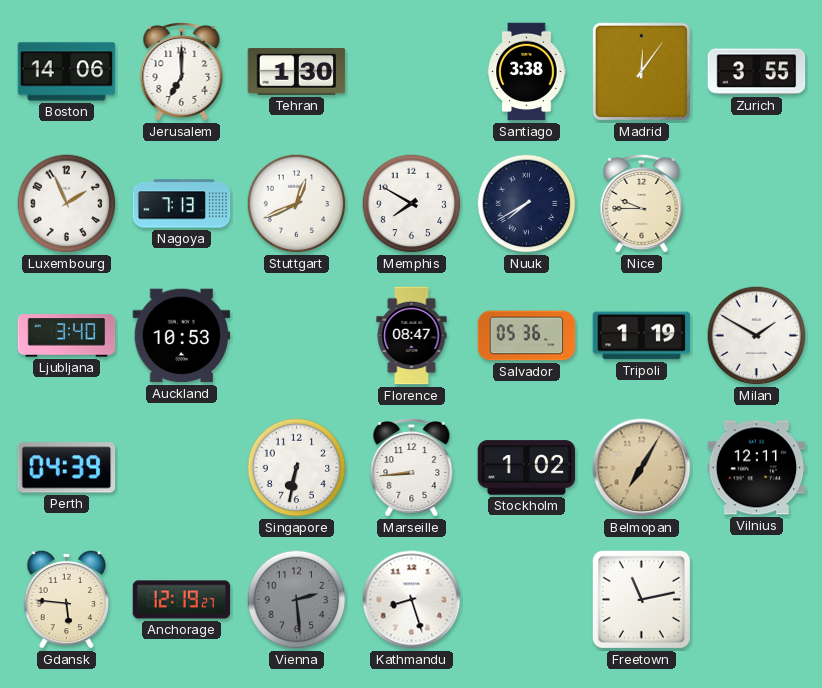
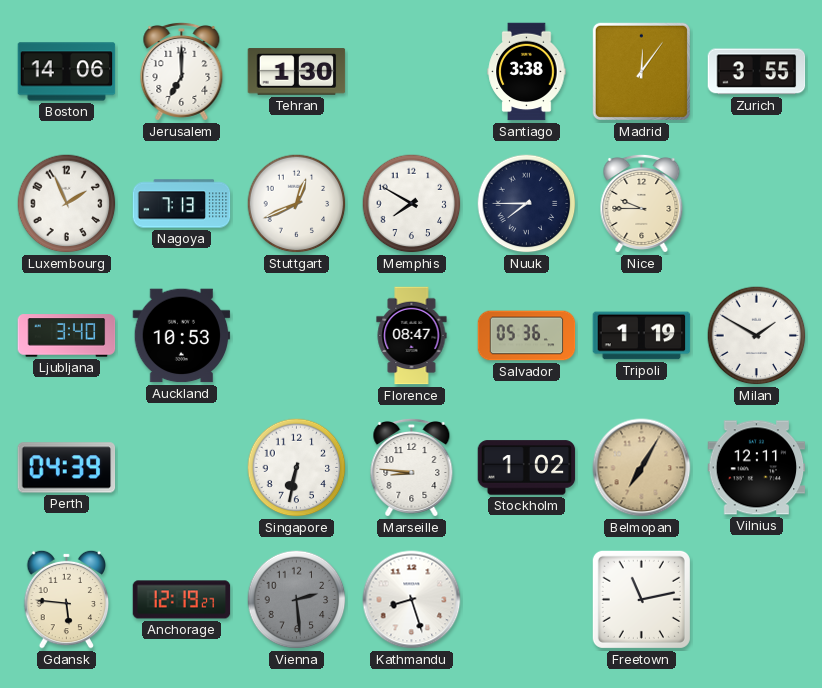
Nuuk: 7:40 -> 7:45
Marseille: 8:44 -> 8:46
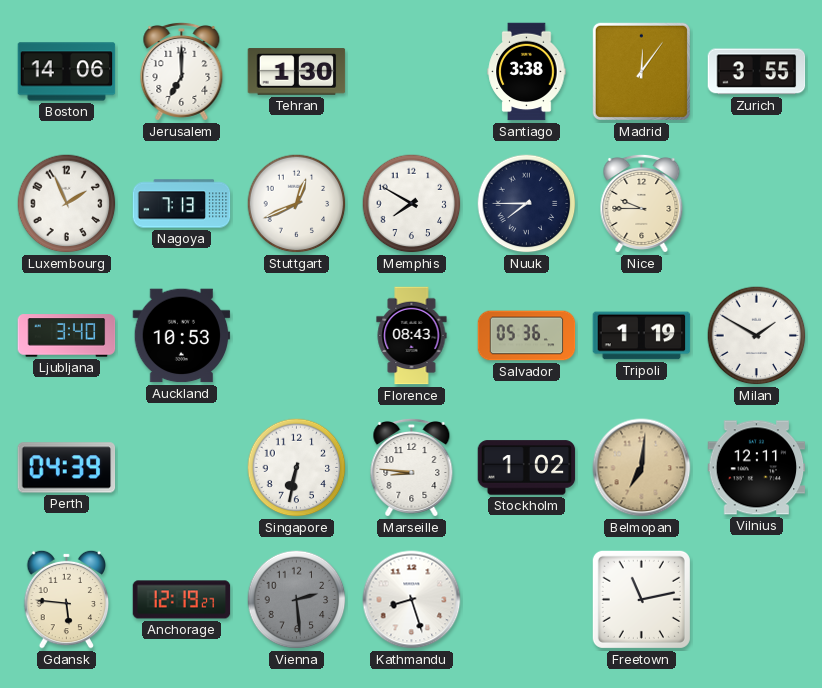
Florence: 08:47 -> 08:43
Belmopan: 7:05 -> 7:01
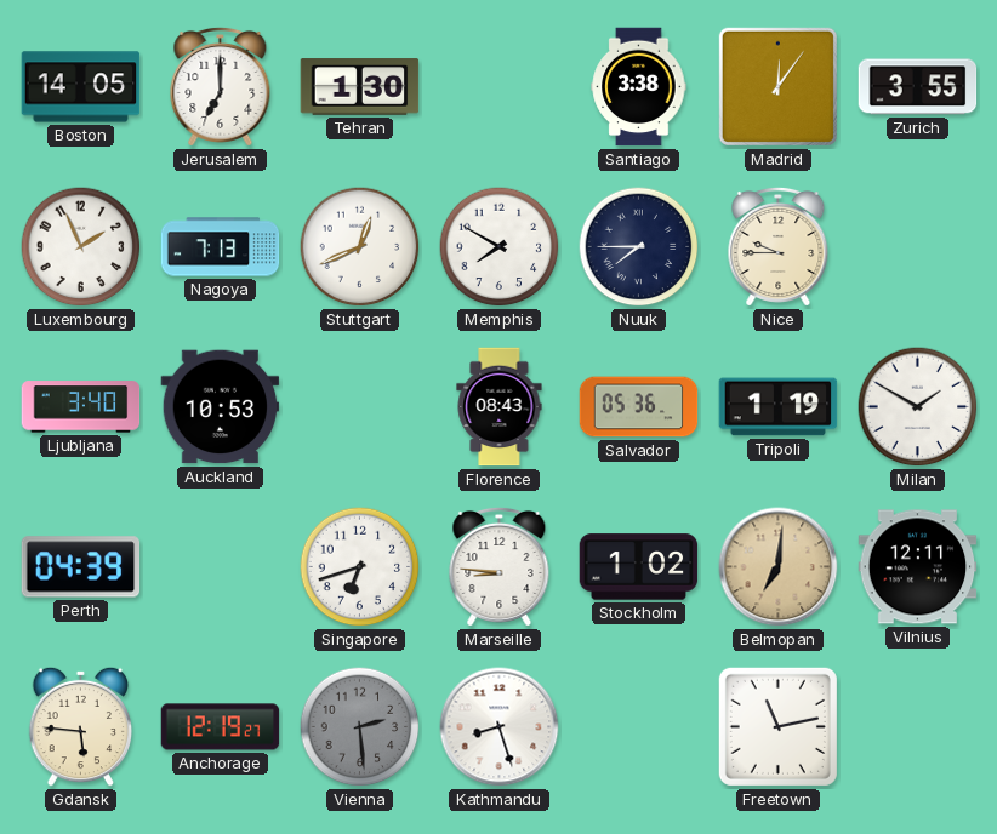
Boston: 14:06 -> 14:05
Singapore: 6:32 -> 6:42
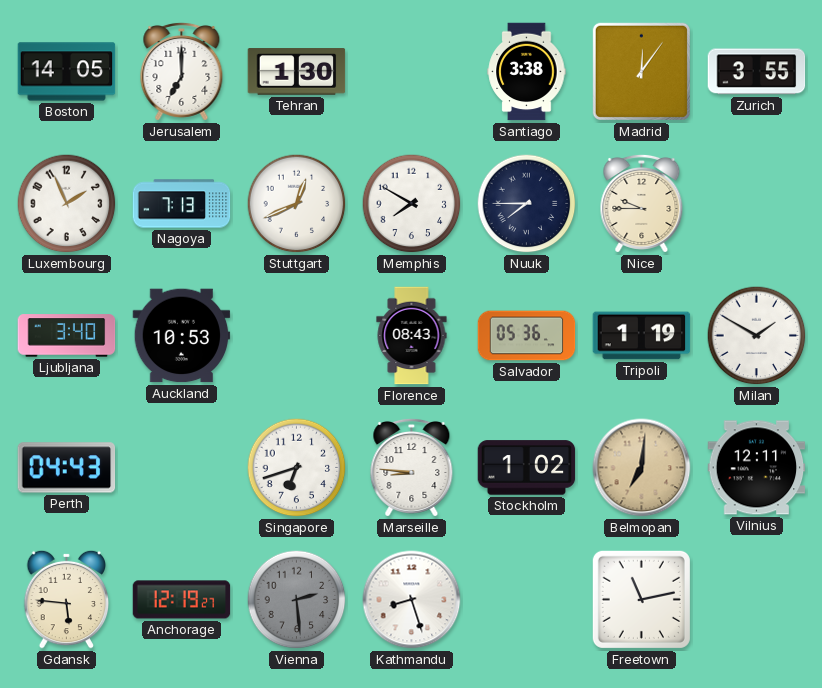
Perth: 04:39 -> 04:43
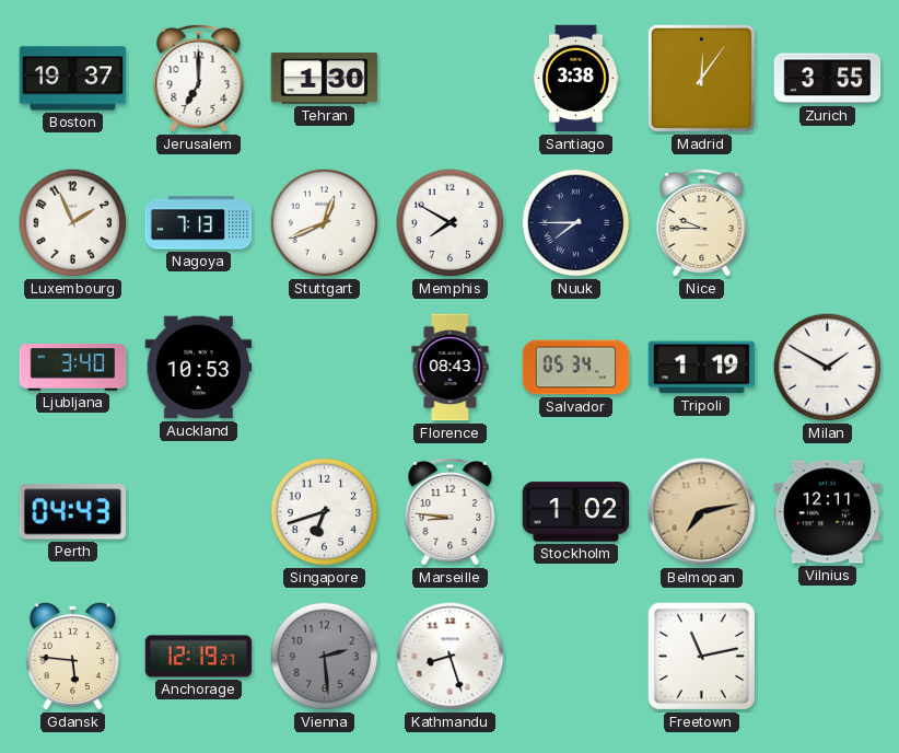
Boston: 14:05 -> 19:37
Salvador: 05:36 -> 05:34
Belmopan: 7:01 -> 7:13
